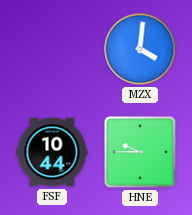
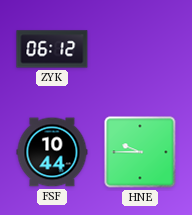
ZYK: none -> 06:12
MZX: 4:01 -> none
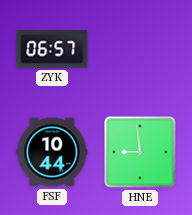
ZYK: 06:12 -> 06:57
HNE: 9:45 -> 8:59
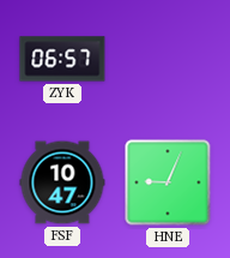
FSF: 10:44 -> 10:47
HNE: 8:59 -> 9:04
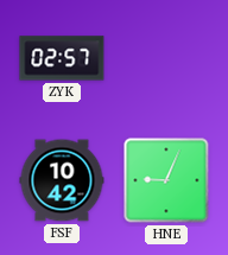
ZYK: 06:57 -> 02:57
FSF: 10:47 -> 10:42
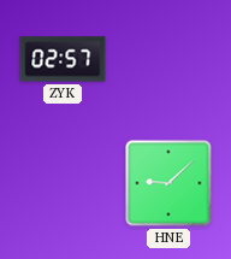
FSF: 10:42 -> none
HNE: 9:04 -> 9:08
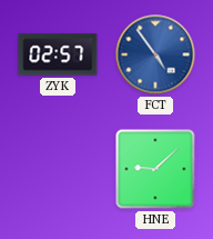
FCT: none -> 4:54
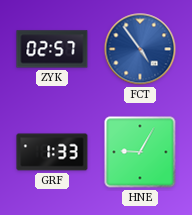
GRF: none -> 1:33
HNE: 9:08 -> 9:05
